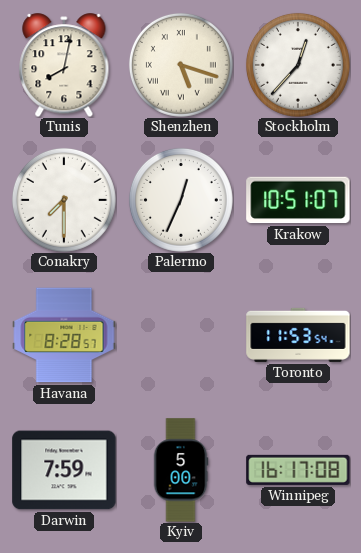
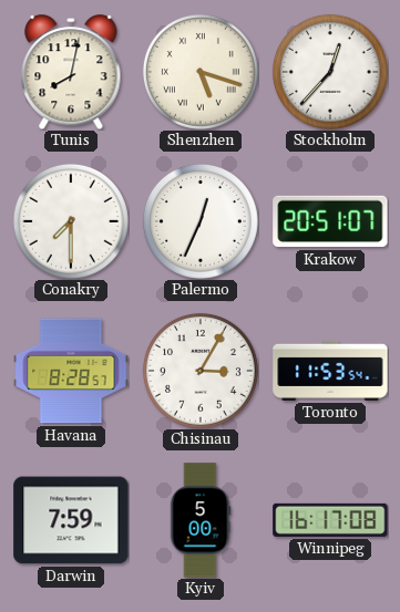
Krakow: 10:51 -> 20:51
Chisinau: none -> 3:05
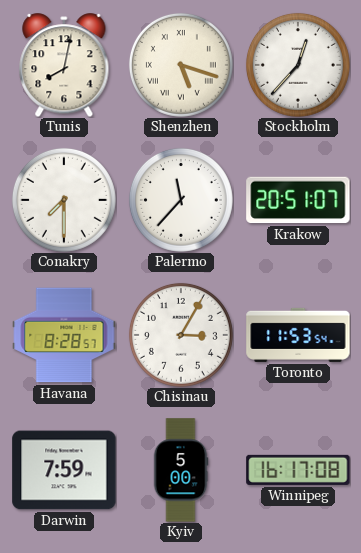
Palermo: 12:34 -> 11:37
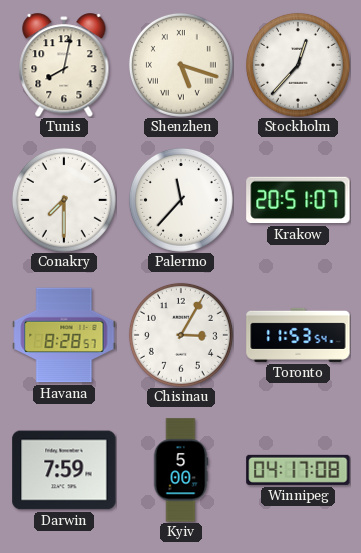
Winnipeg: 16:17 -> 04:17
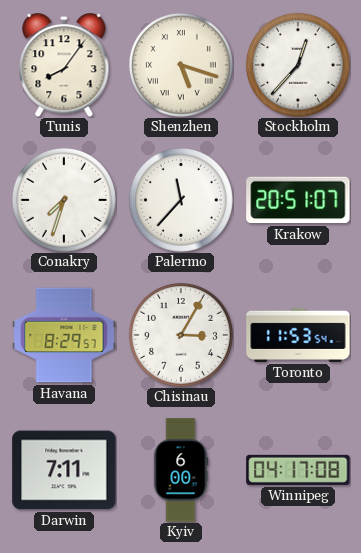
Tunis: 8:02 -> 8:06
Conakry: 7:30 -> 7:33
Havana: 8:28 -> 8:29
Darwin: 7:59 -> 7:11
Kyiv: 5:00 -> 6:00
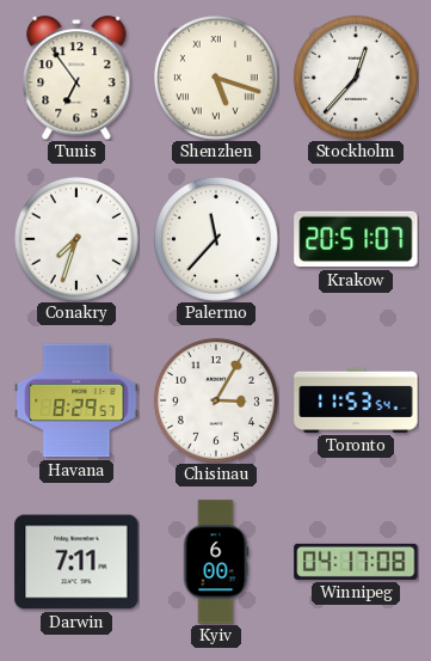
Tunis: 8:06 -> 6:54
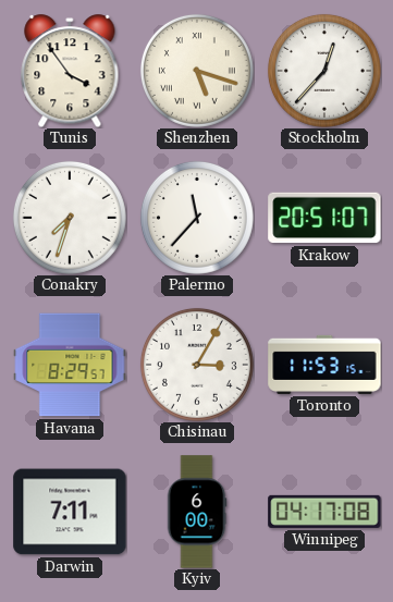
Tunis: 6:54 -> 3:54
Toronto: 11:53:54 -> 11:53:15
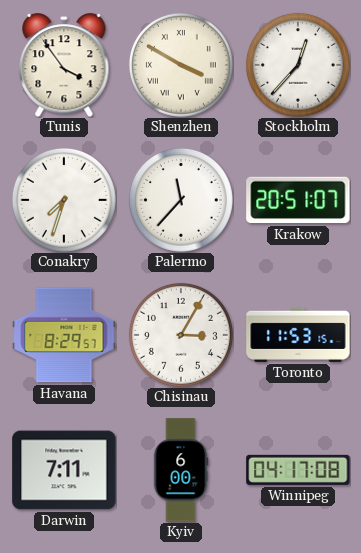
Shenzhen: 5:18 -> 3:50
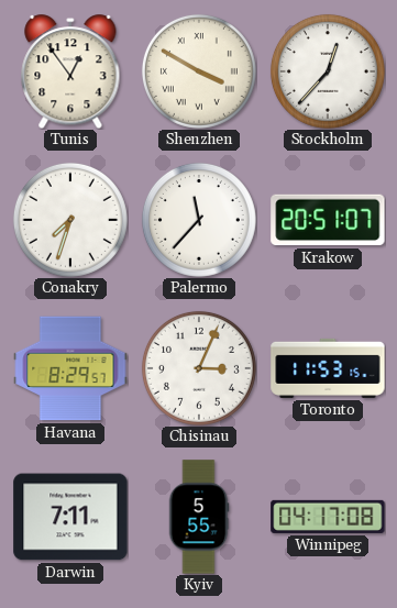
Tunis: 3:54 -> 12:54
Chisinau: 3:05 -> 3:04
Kyiv: 6:00 -> 5:55
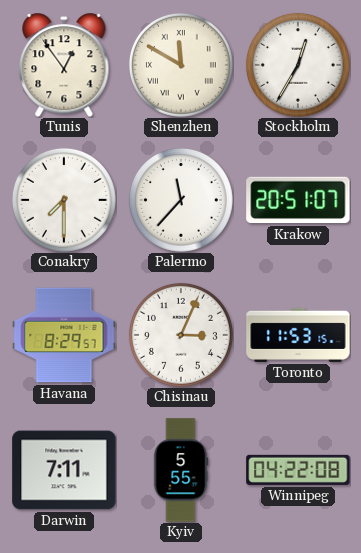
Shenzhen: 3:50 -> 11:50
Stockholm: 12:37 -> 12:35
Conakry: 7:33 -> 7:30
Winnipeg: 04:17 -> 04:22
